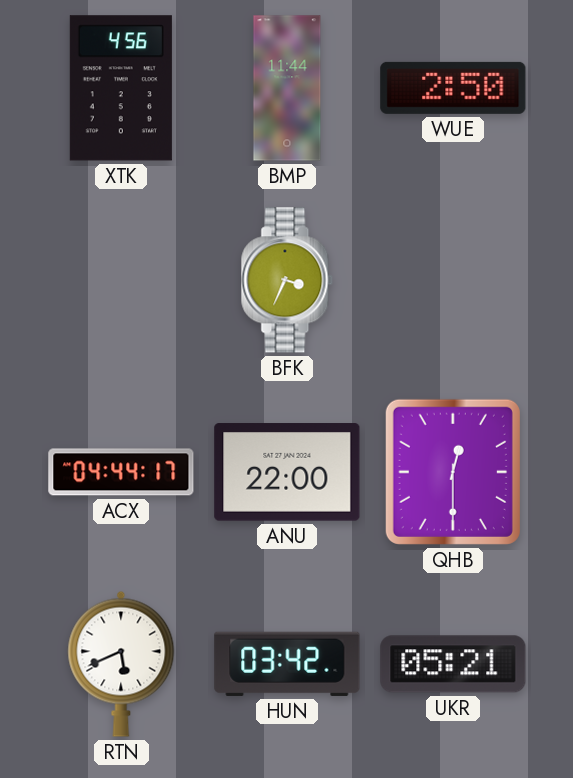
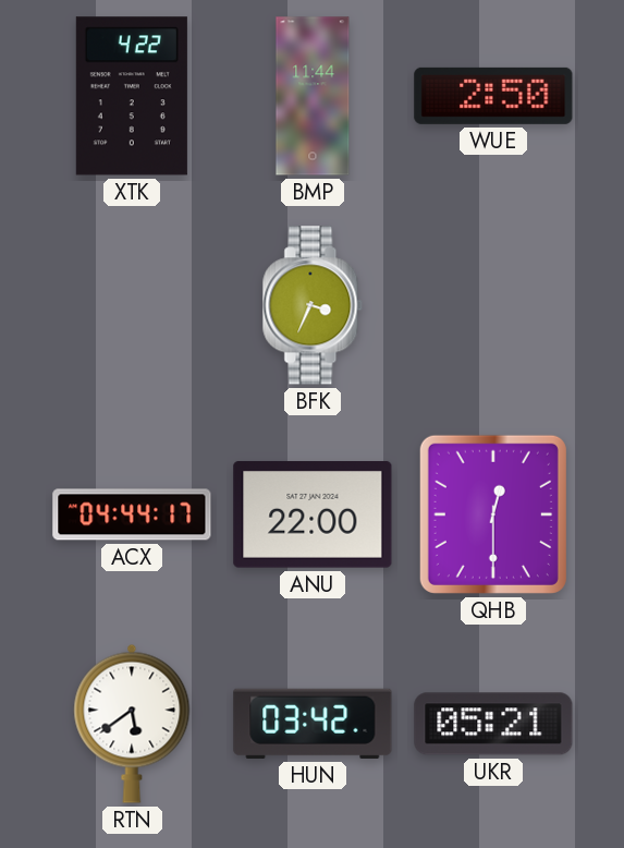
XTK: 4:56 -> 4:22
RTN: 5:41 -> 5:39
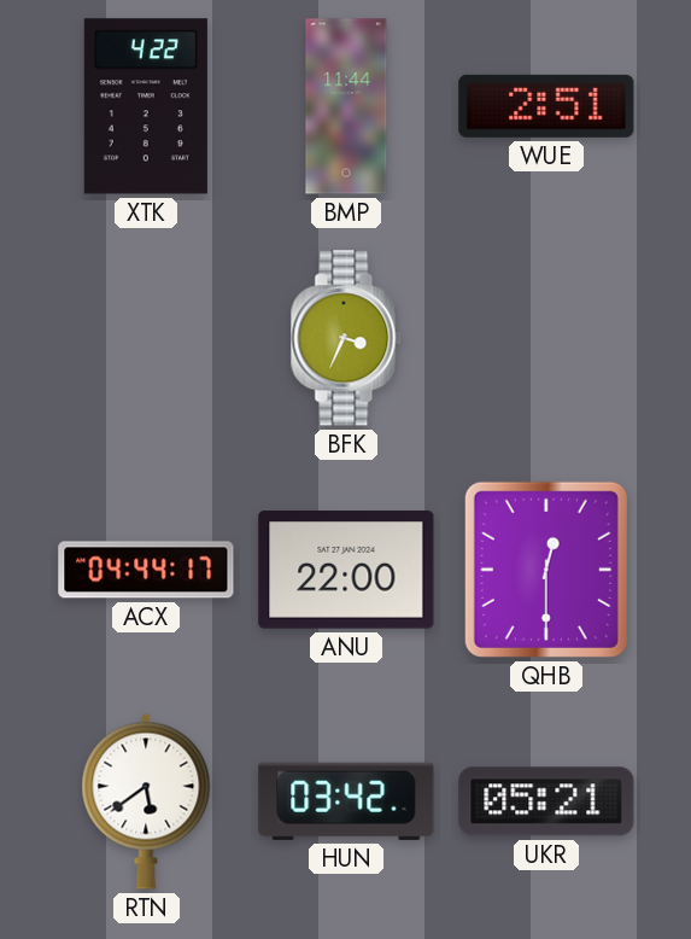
WUE: 2:50 -> 2:51
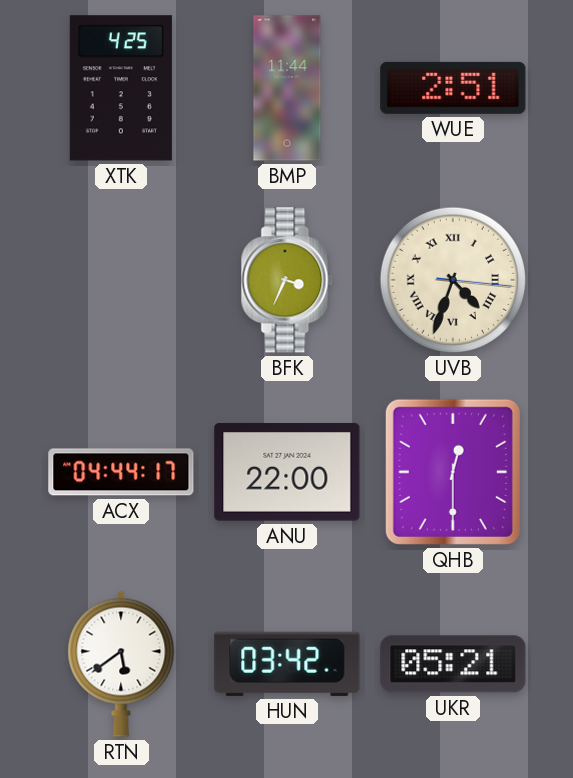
XTK: 4:22 -> 4:25
UVB: none -> 4:33
